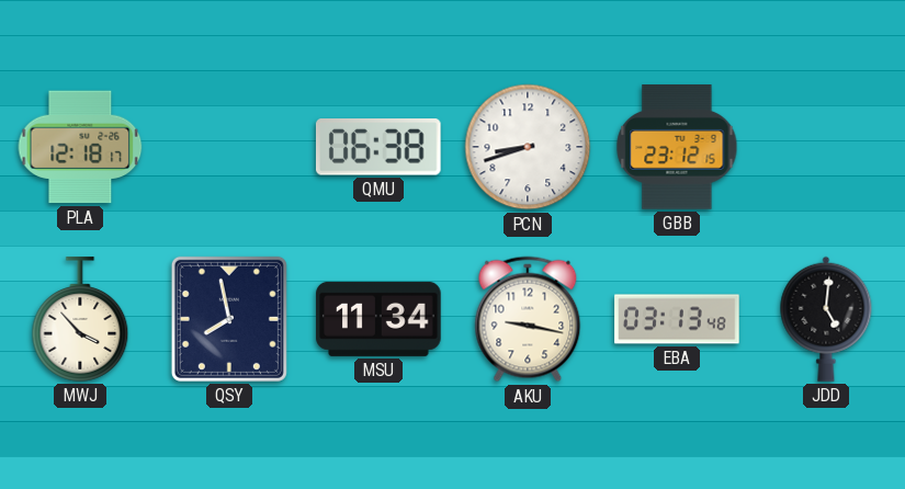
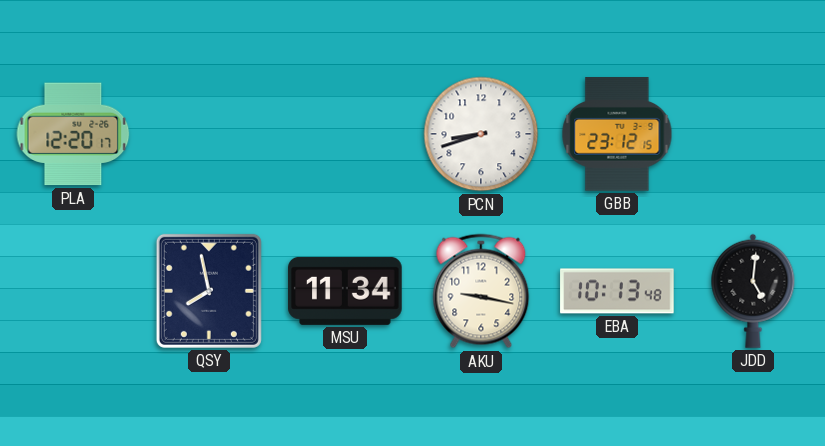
PLA: 12:18 -> 12:20
QMU: 06:38 -> none
MWJ: 3:53 -> none
EBA: 03:13 -> 10:13
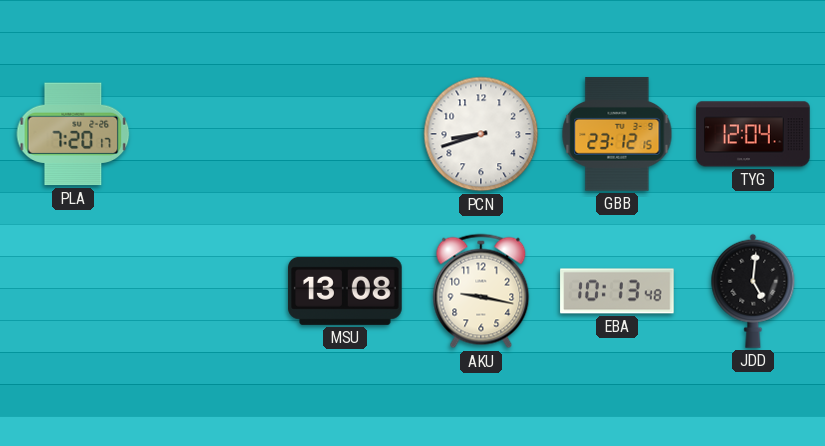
PLA: 12:20 -> 7:20
TYG: none -> 12:04
QSY: 7:58 -> none
MSU: 11:34 -> 13:08
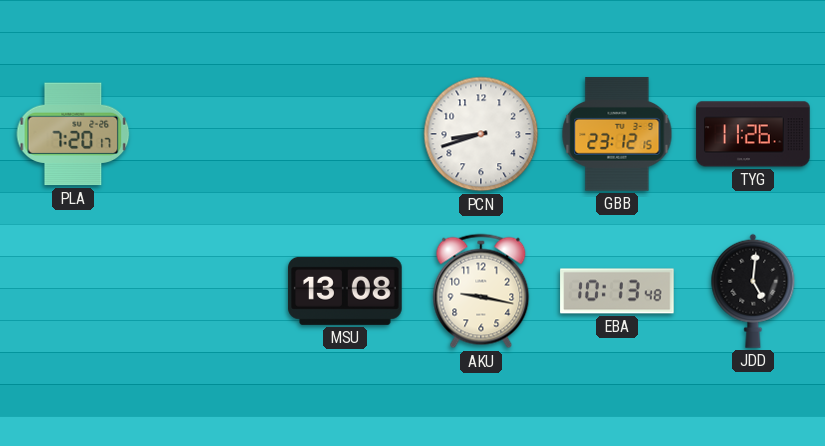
TYG: 12:04 -> 11:26
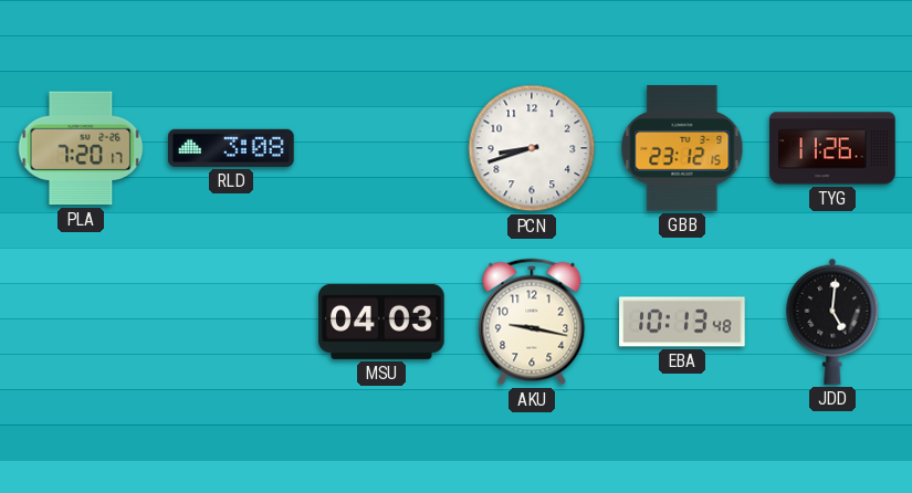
RLD: none -> 3:08
MSU: 13:08 -> 04:03
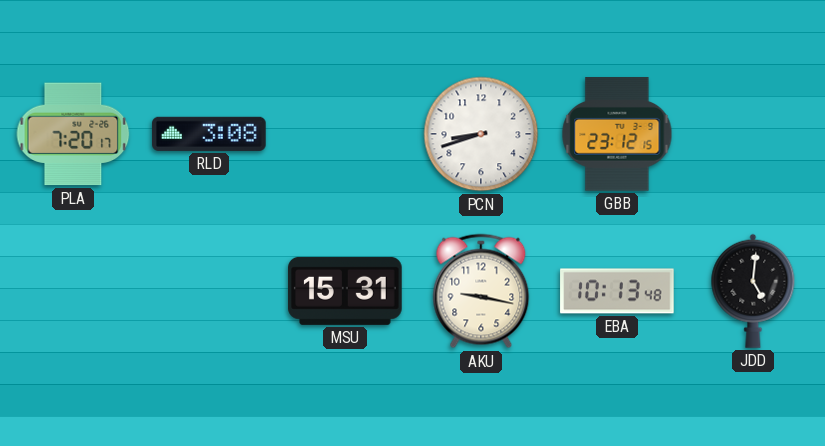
TYG: 11:26 -> none
MSU: 04:03 -> 15:31
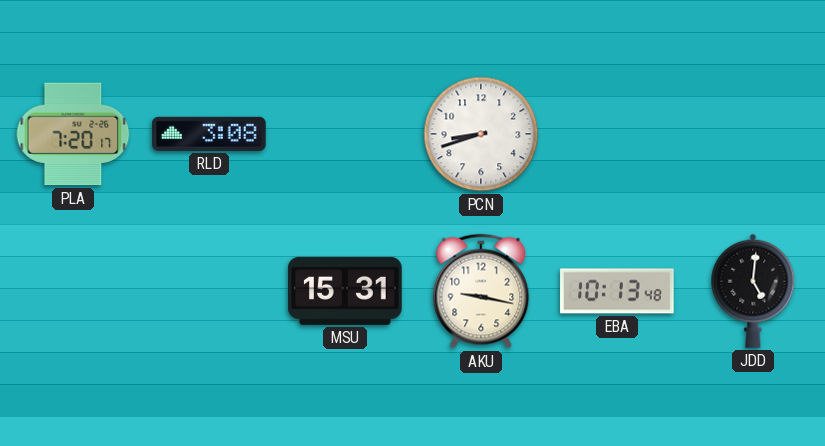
GBB: 23:12 -> none
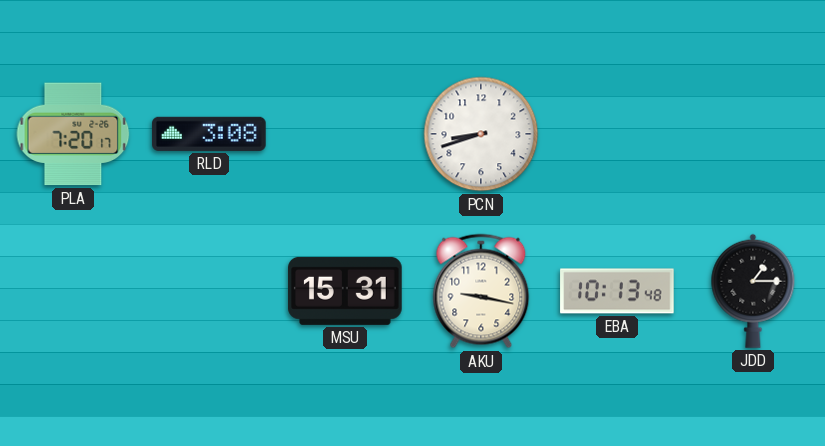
JDD: 5:01 -> 1:15
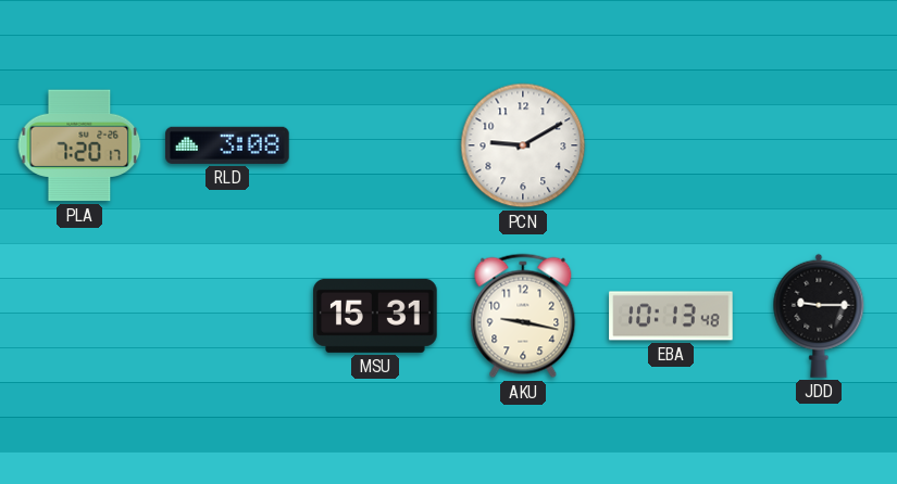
PCN: 8:42 -> 9:10
JDD: 1:15 -> 9:15
